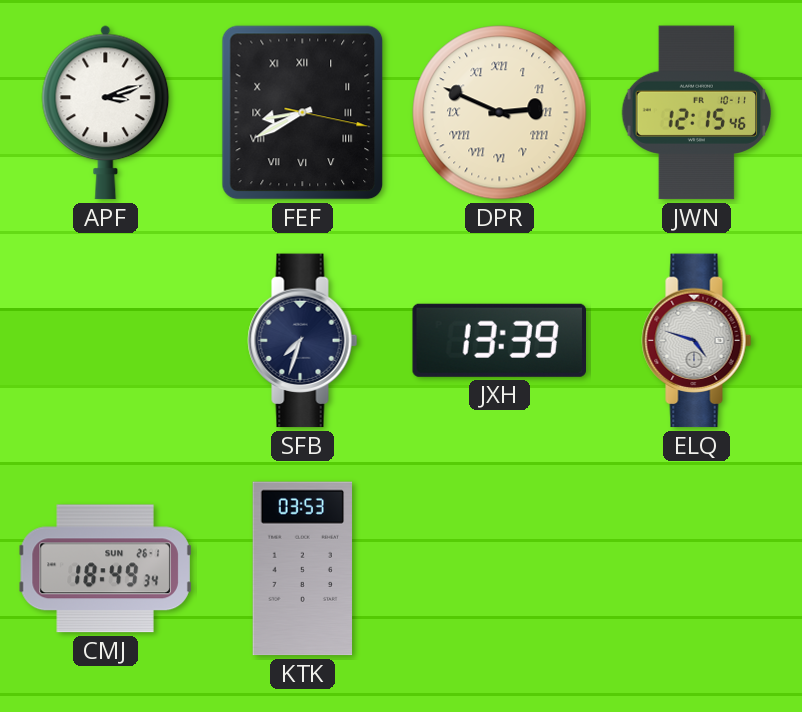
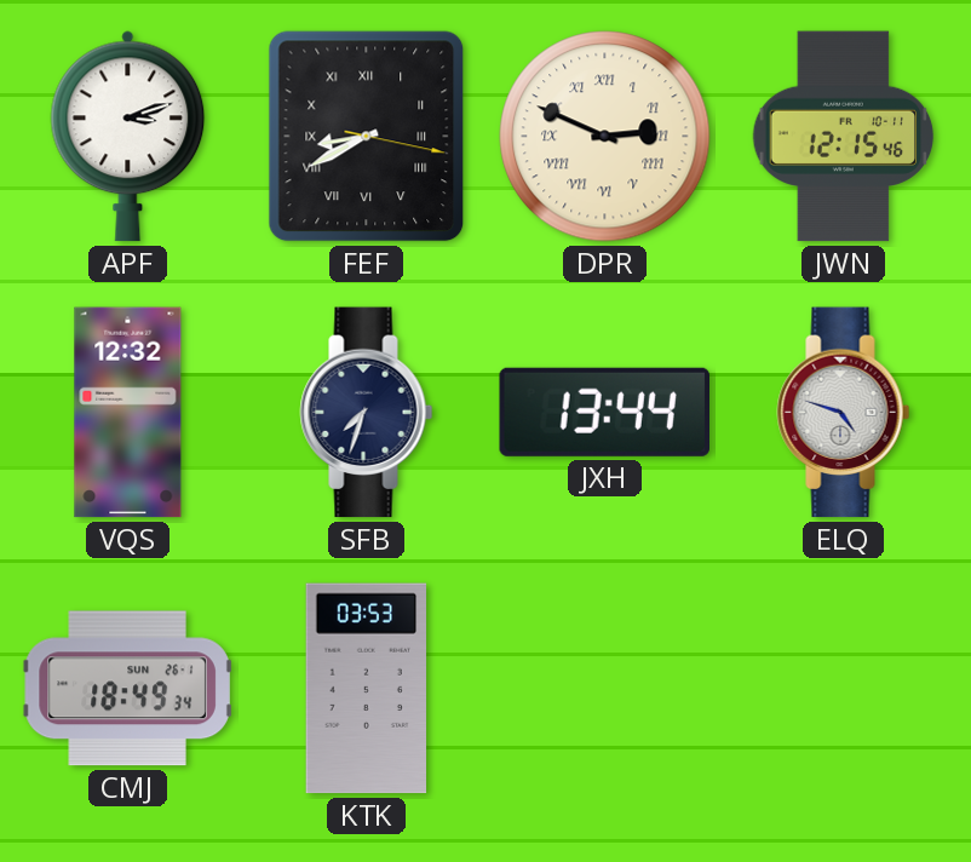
VQS: none -> 12:32
JXH: 13:39 -> 13:44
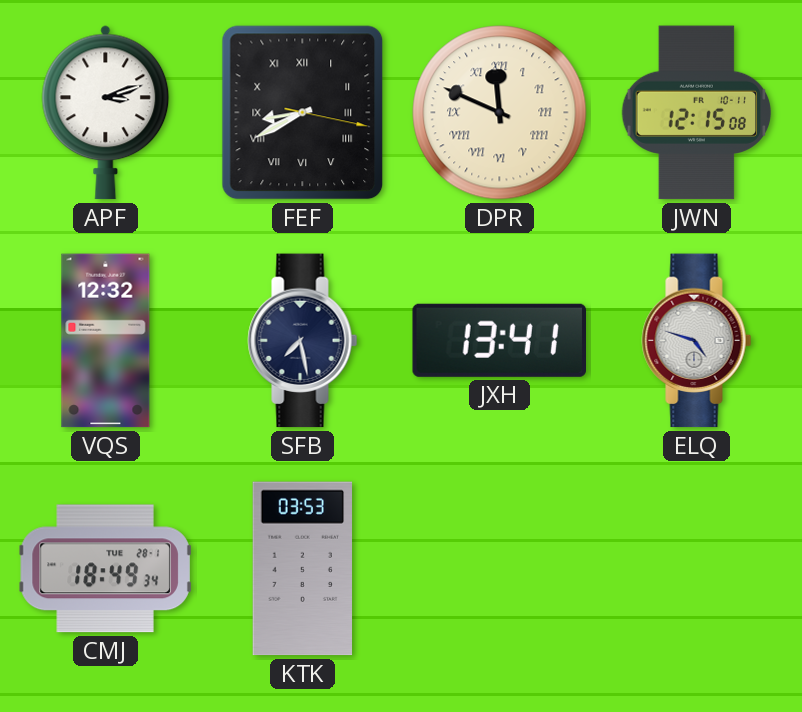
DPR: 2:49 -> 11:49
JWN: 12:15:46 -> 12:15:08
SFB: 7:33 -> 7:28
JXH: 13:44 -> 13:41
CMJ date: SUN 26-1 -> TUE 28-1
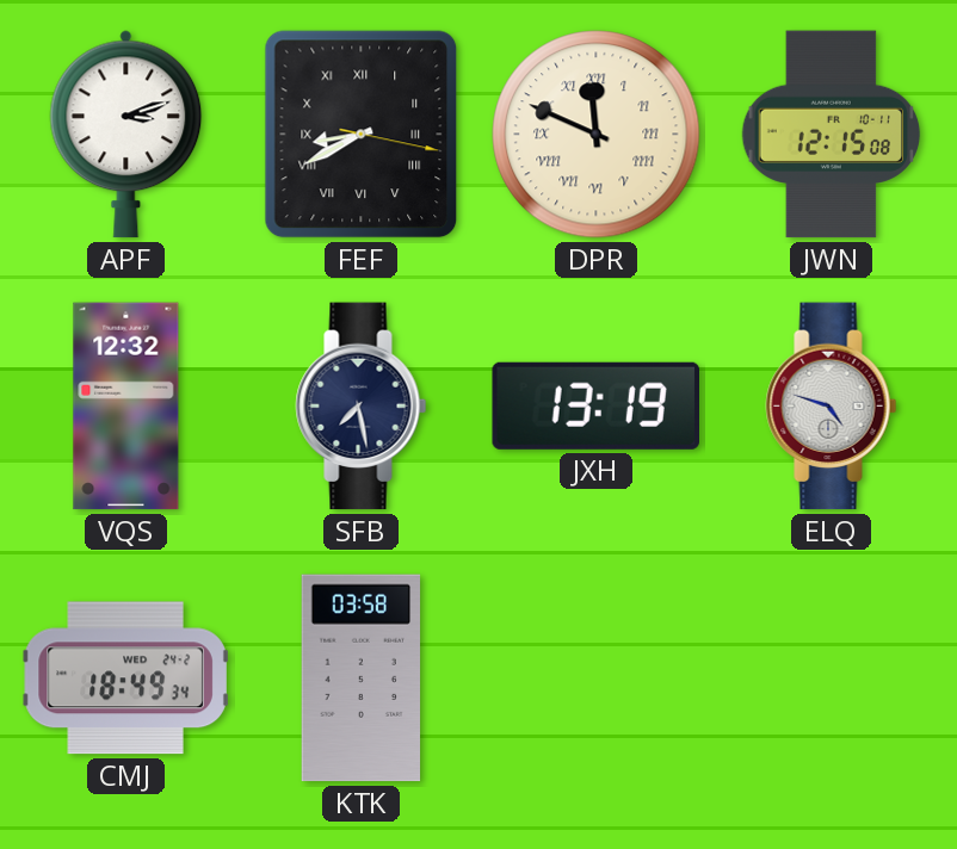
JXH: 13:41 -> 13:19
CMJ date: TUE 28-1 -> WED 24-2
KTK: 03:53 -> 03:58
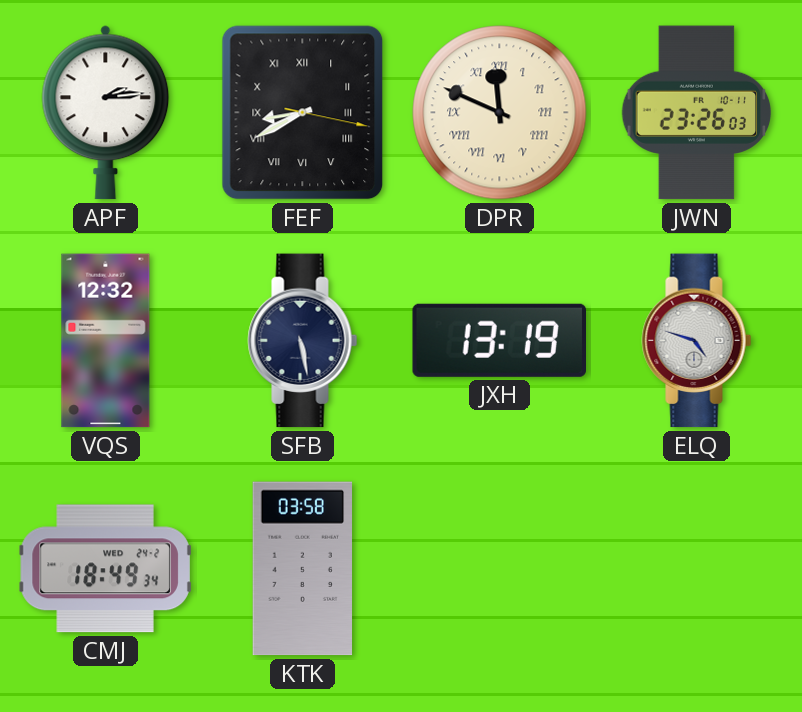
APF: 3:12 -> 2:14
JWN: 12:15 -> 23:26
SFB: 7:28 -> 5:28
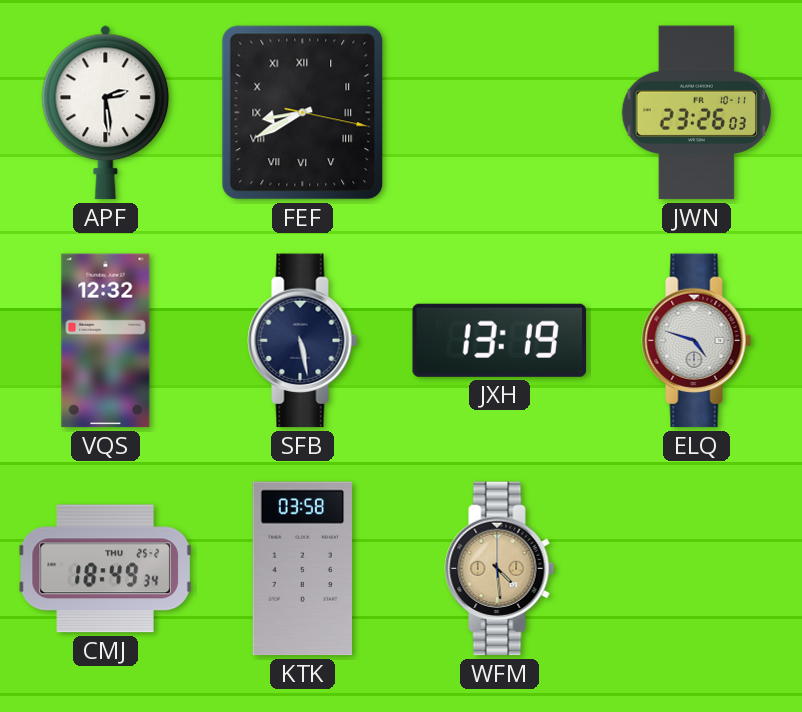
APF: 2:14 -> 2:29
DPR: 11:49 -> none
CMJ date: WED 24-2 -> THU 25-2
WFM: none -> 4:29
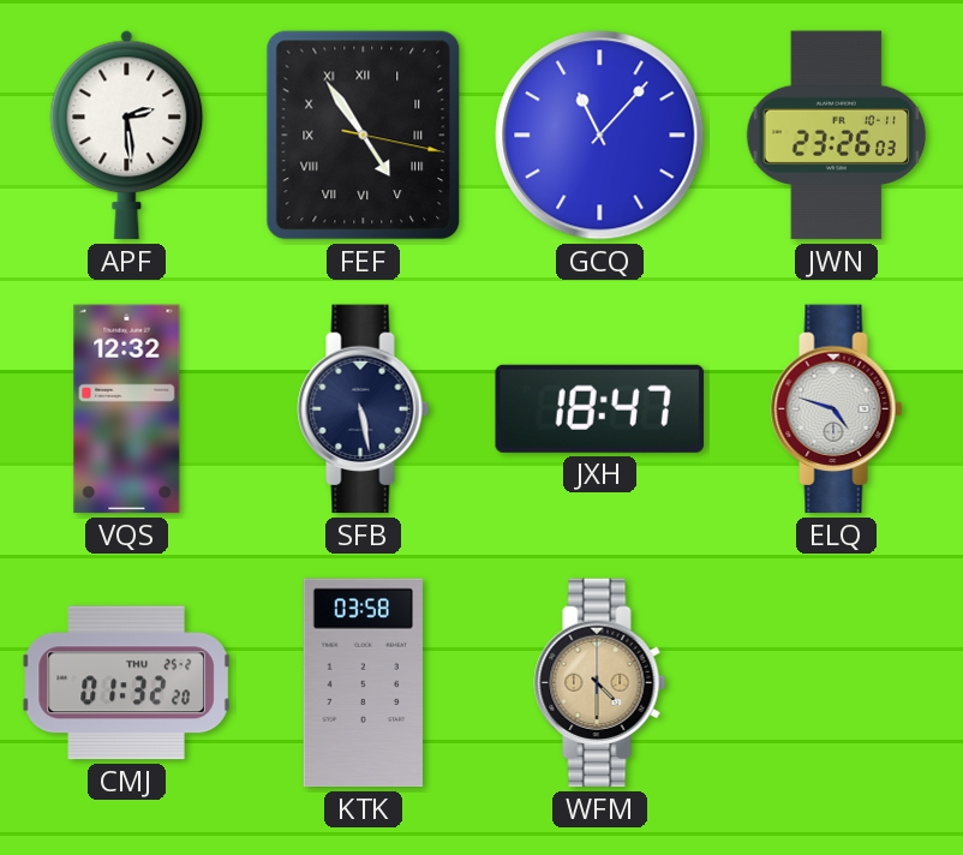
FEF: 8:40 -> 4:54
GCQ: none -> 11:07
JXH: 13:19 -> 18:47
CMJ: 18:49 -> 01:32
WFM: 4:29 -> 4:30
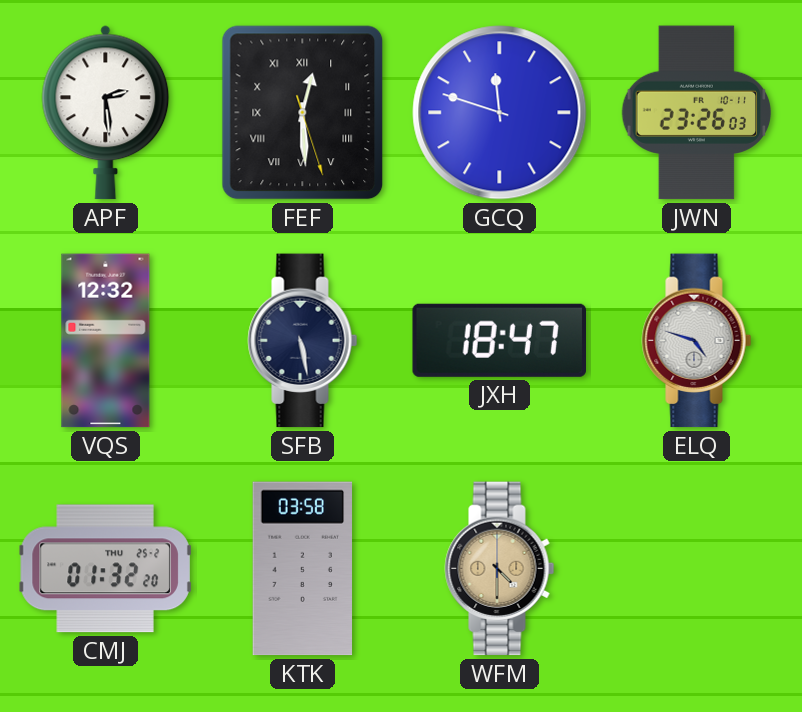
FEF: 4:54 -> 12:29
GCQ: 11:07 -> 11:48
